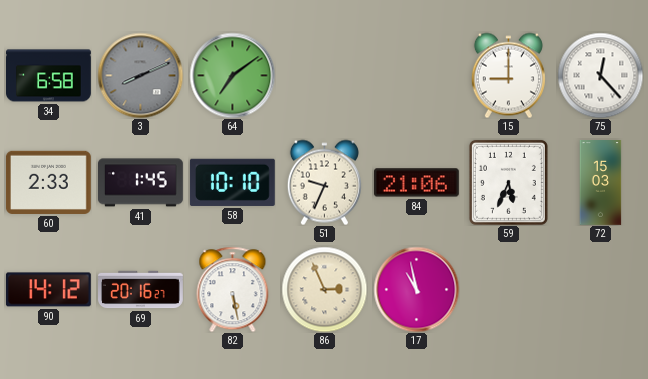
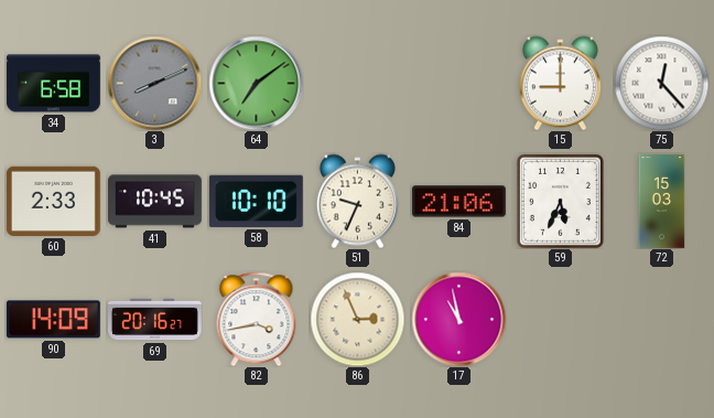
41: 1:45 -> 10:45
90: 14:12 -> 14:09
82: 5:28 -> 3:43
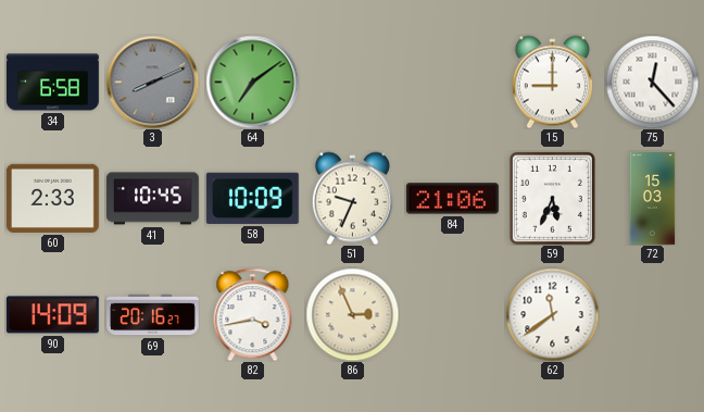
58: 10:10 -> 10:09
17: 10:58 -> none
62: none -> 11:39
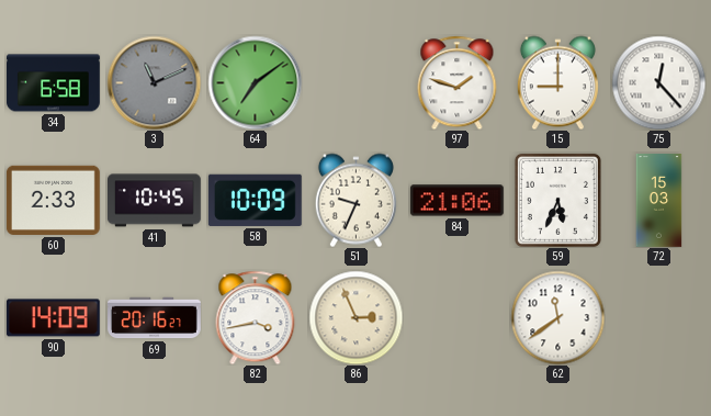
3: 8:11 -> 11:11
97: none -> 1:48
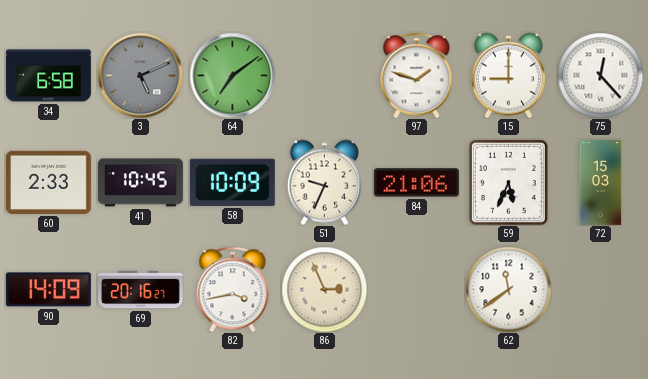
3: 11:11 -> 5:11
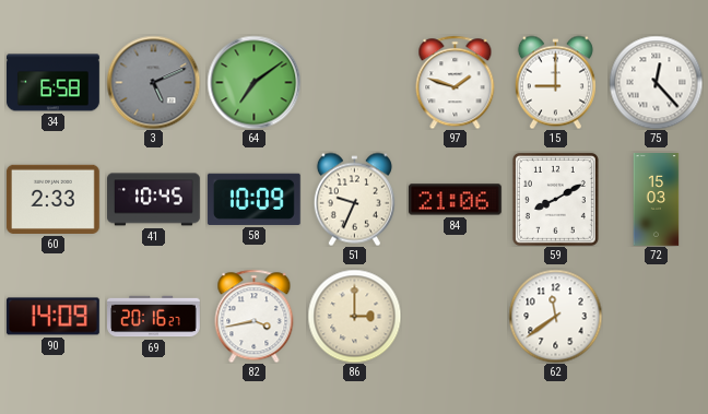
59: 5:34 -> 8:10
86: 2:56 -> 3:00
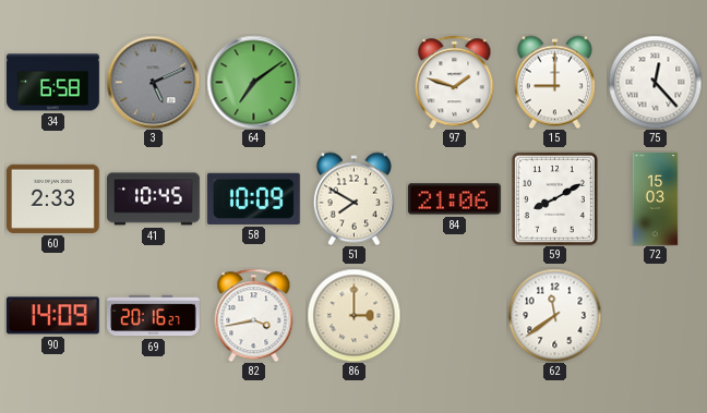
51: 9:34 -> 7:50
